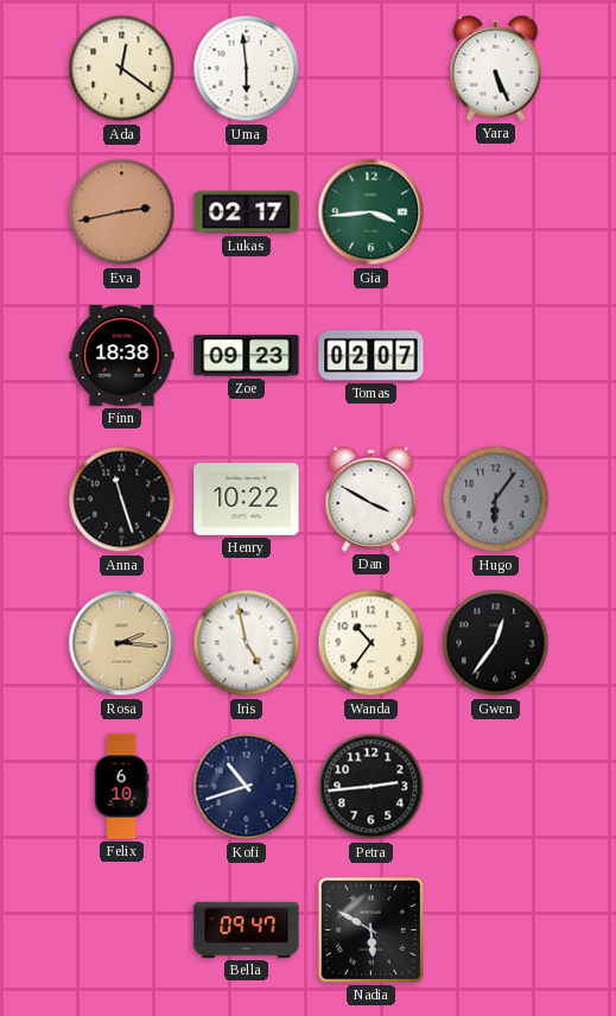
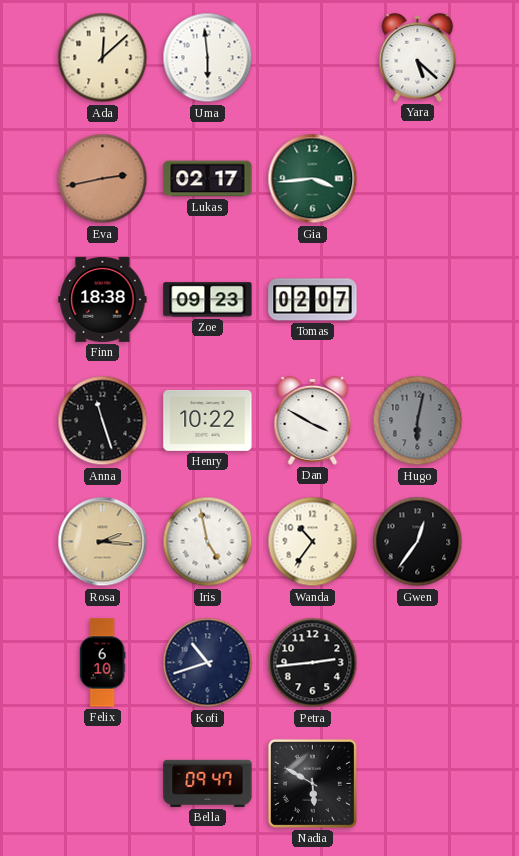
Ada: 12:21 -> 12:08
Yara: 5:26 -> 5:22
Hugo: 6:06 -> 6:02
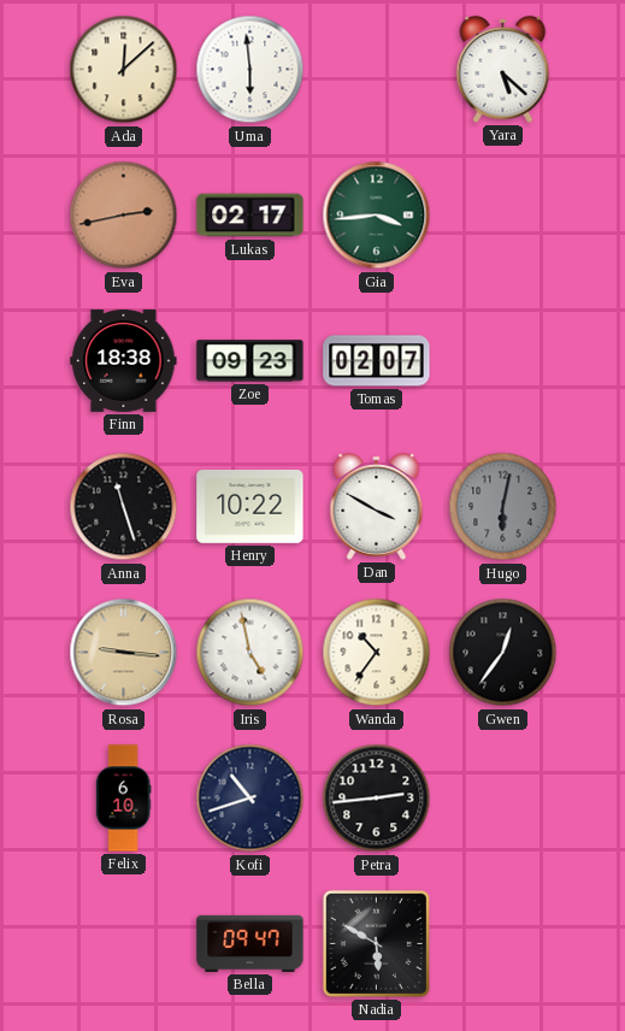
Rosa: 2:16 -> 9:16
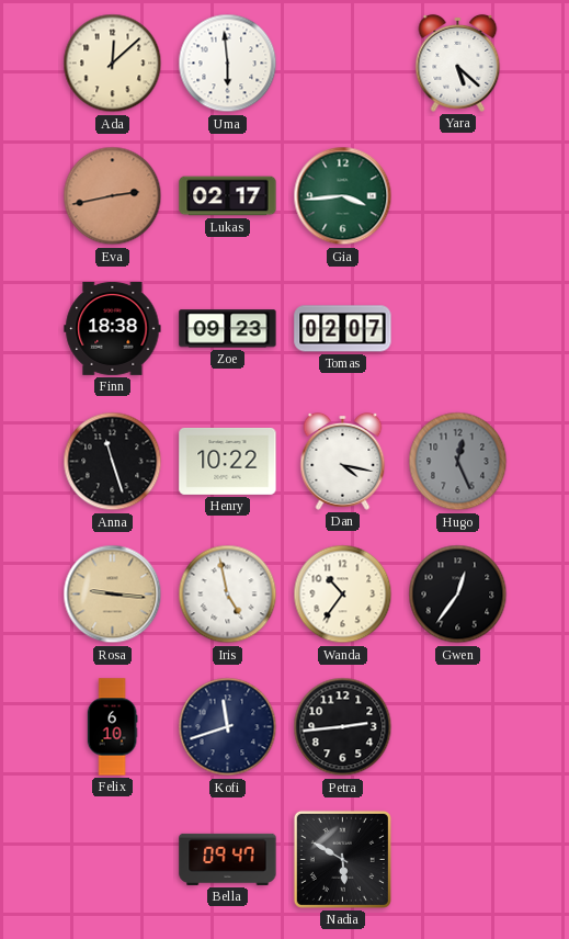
Dan: 3:50 -> 4:17
Hugo: 6:02 -> 12:26
Kofi: 10:42 -> 11:42
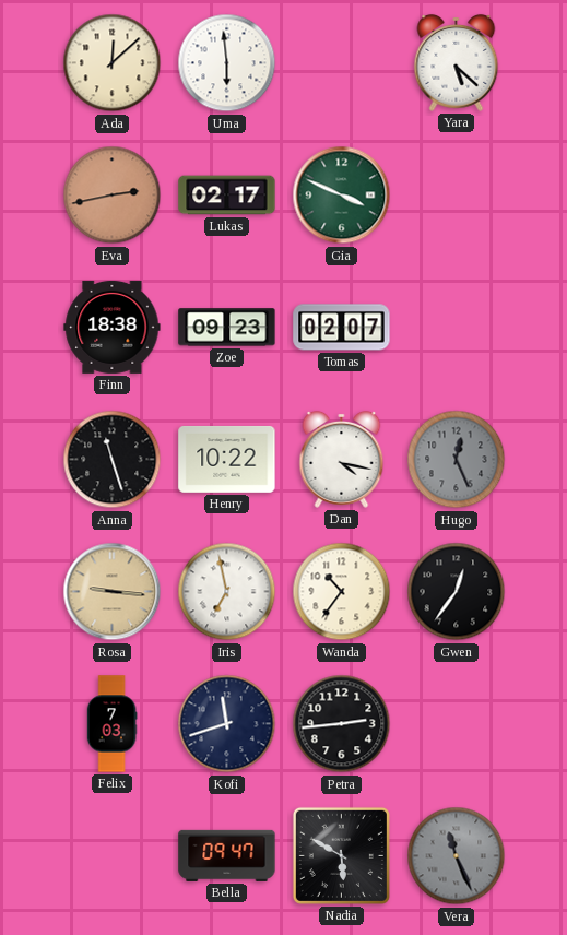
Gia: 3:44 -> 3:49
Iris: 4:58 -> 6:58
Felix: 6:10 -> 7:03
Vera: none -> 11:26
